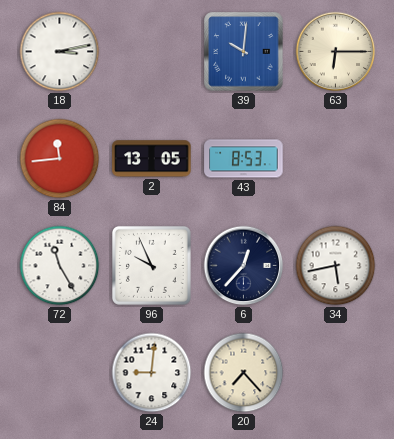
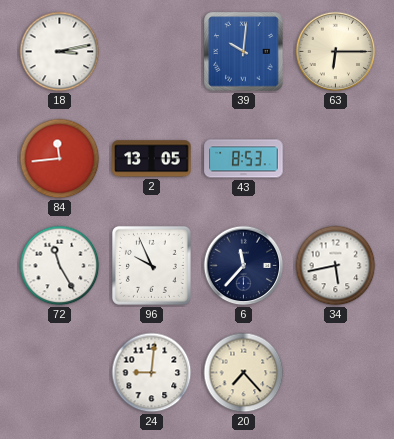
6: 12:37 -> 11:37
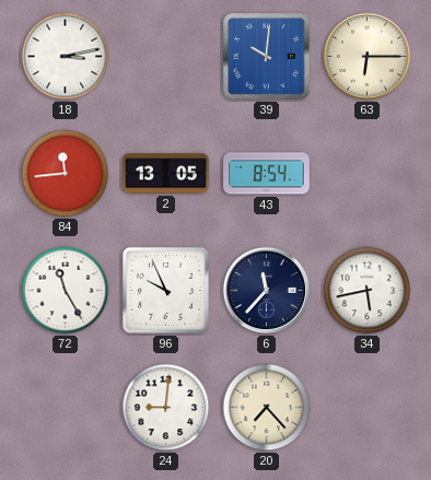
43: 8:53 -> 8:54
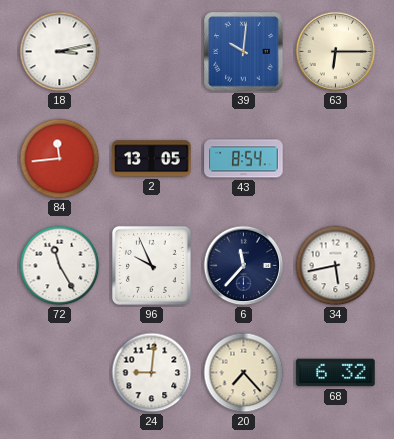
68: none -> 6:32
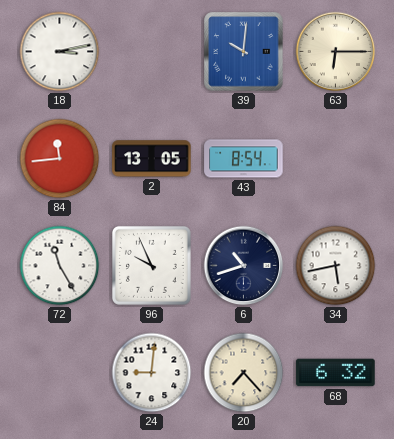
6: 11:37 -> 10:42
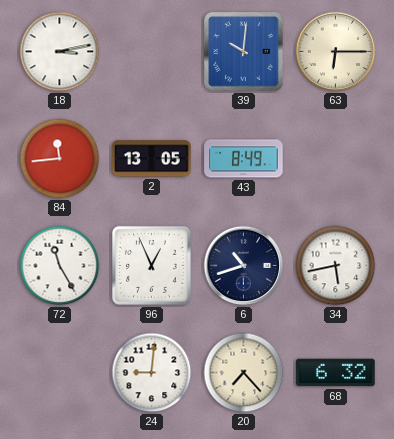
43: 8:54 -> 8:49
96: 9:56 -> 12:56
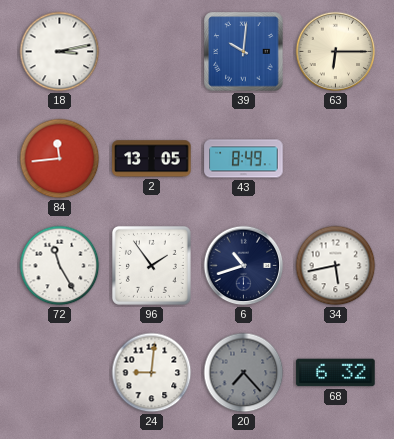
96: 12:56 -> 1:54
20 dial: cream -> grey
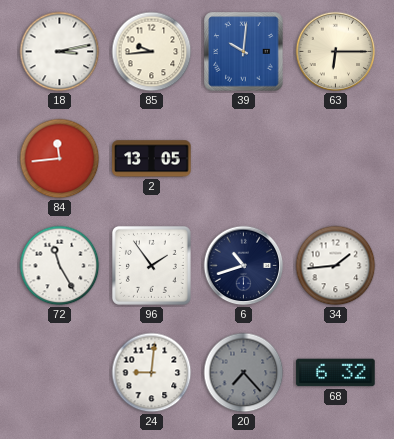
85: none -> 9:44
43: 8:49 -> none
34: 5:43 -> 1:44
